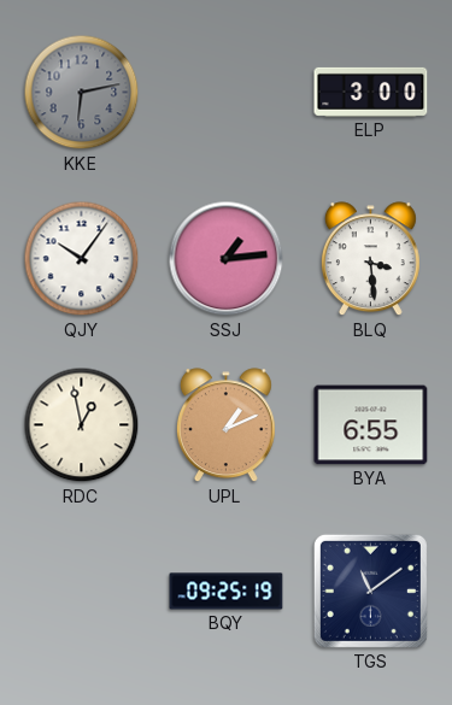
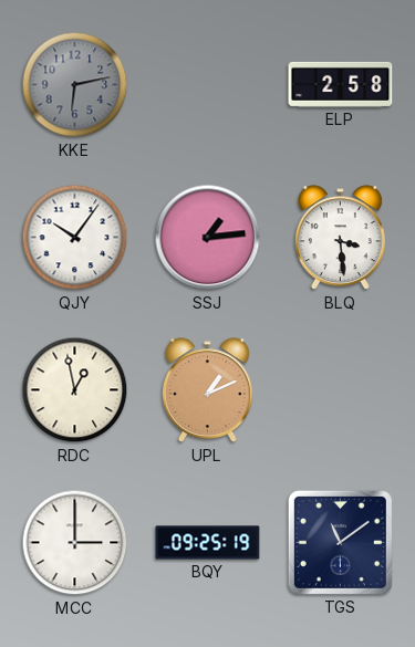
ELP: 3:00 -> 2:58
BYA: 6:55 -> none
MCC: none -> 3:00
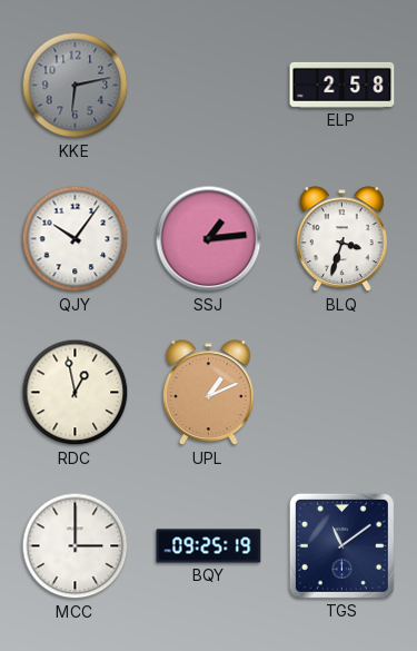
BLQ: 3:29 -> 3:33
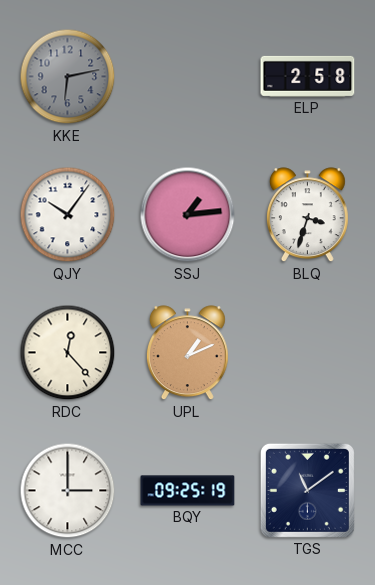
RDC: 12:58 -> 12:23
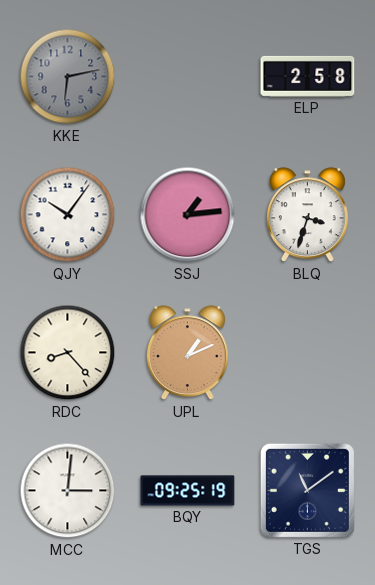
RDC: 12:23 -> 8:23
MCC: 3:00 -> 3:01
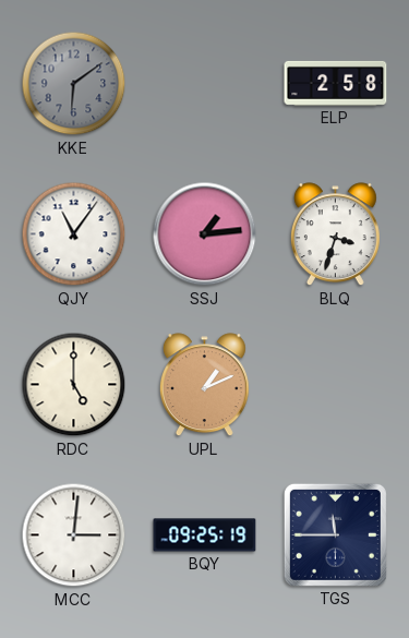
KKE: 6:13 -> 6:09
QJY: 10:06 -> 11:06
RDC: 8:23 -> 5:00
TGS: 11:09 -> 11:45
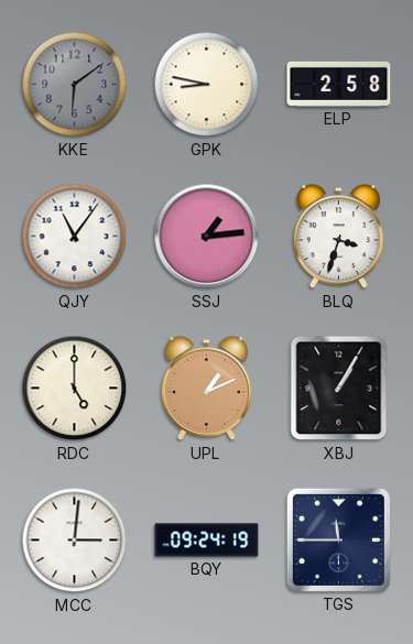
GPK: none -> 8:47
XBJ: none -> 1:05
BQY: 09:25 -> 09:24
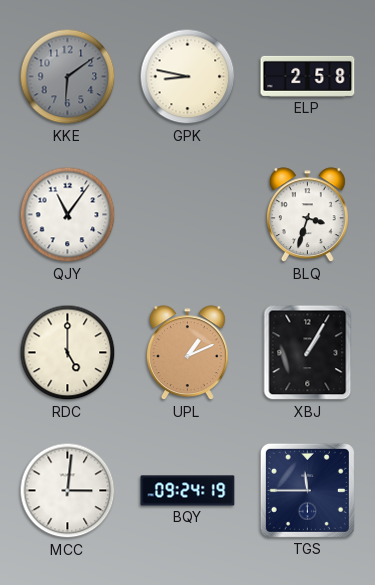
SSJ: 1:14 -> none
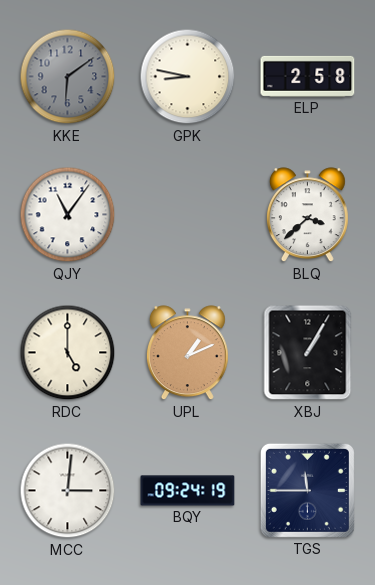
BLQ: 3:33 -> 3:38
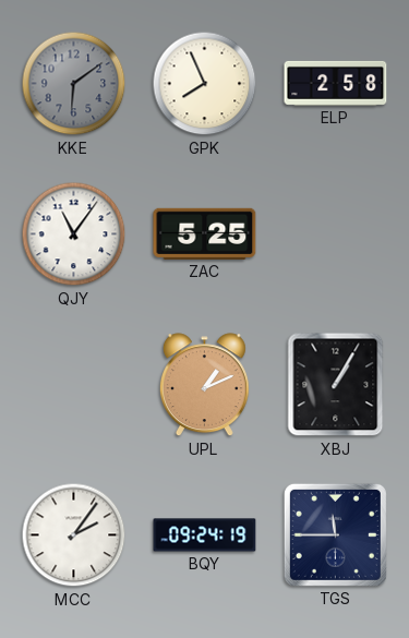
GPK: 8:47 -> 7:56
ZAC: none -> 5:25
BLQ: 3:38 -> none
RDC: 5:00 -> none
MCC: 3:01 -> 2:06
